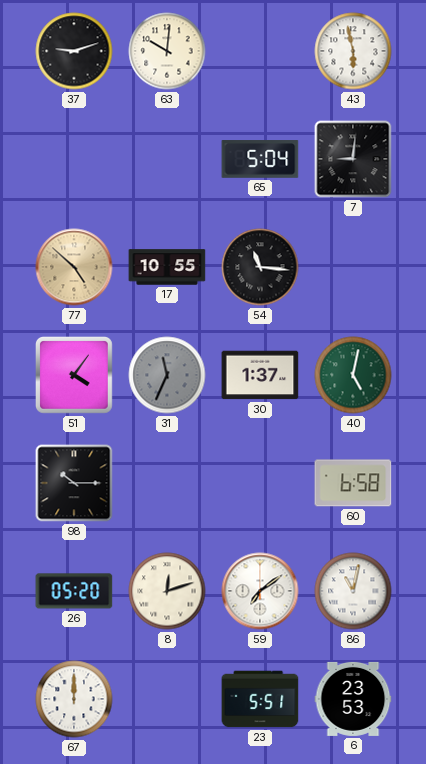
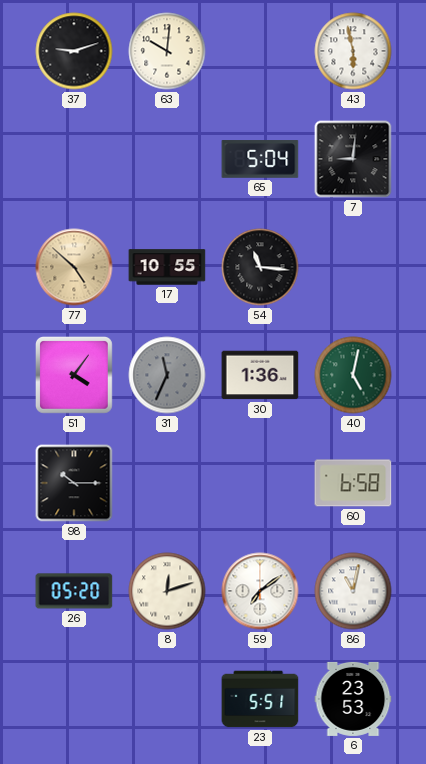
30: 1:37 -> 1:36
67: 12:00 -> none
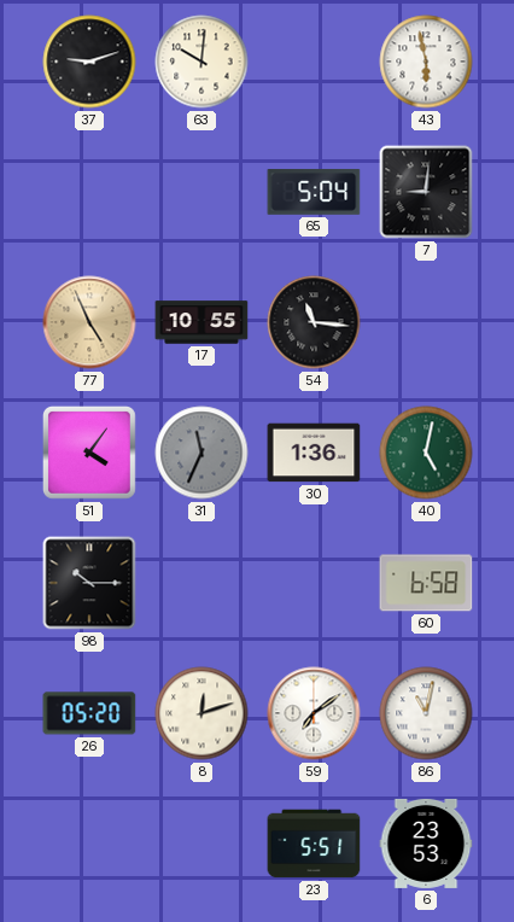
77: 4:52 -> 4:56
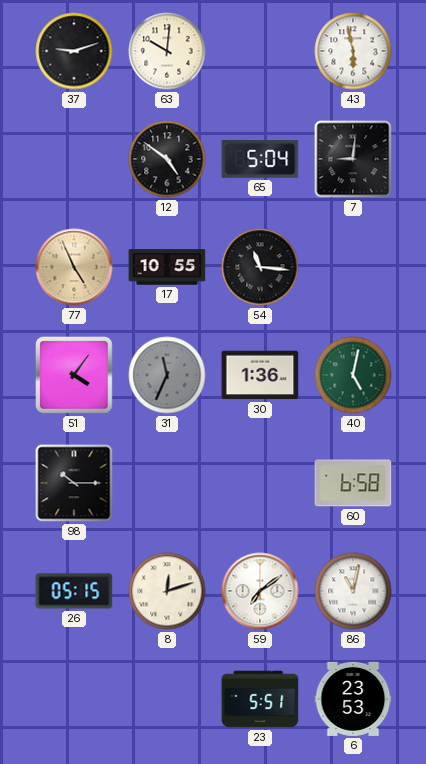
12: none -> 4:51
26: 05:20 -> 05:15
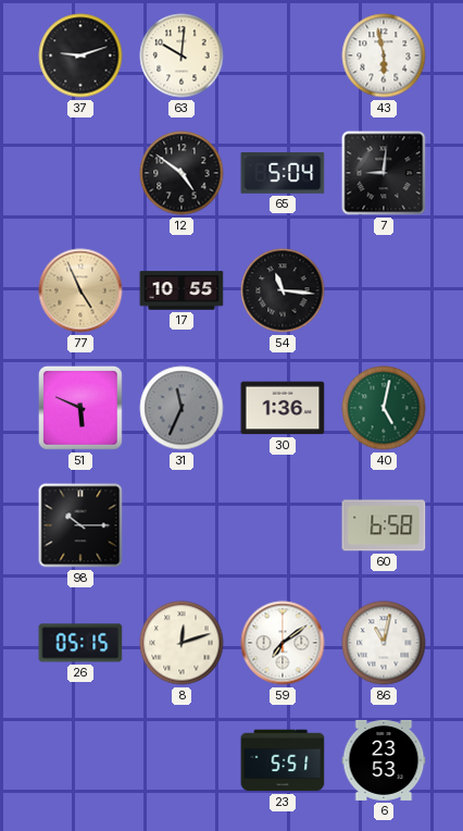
51: 4:06 -> 5:49
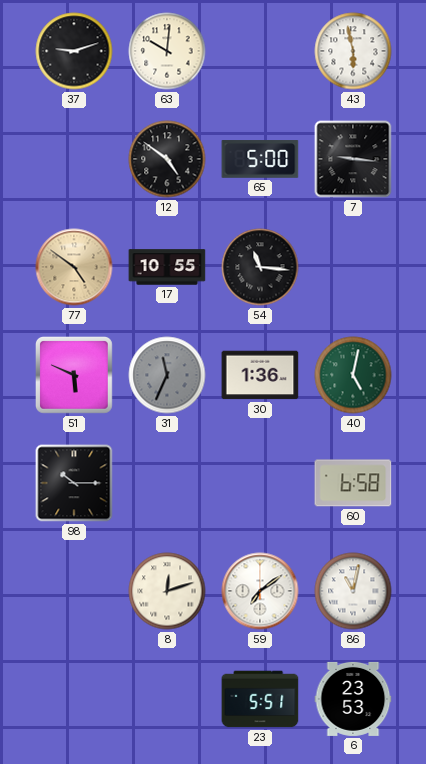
65: 5:04 -> 5:00
7: 9:01 -> 9:16
77: 4:56 -> 4:51
26: 05:15 -> none
